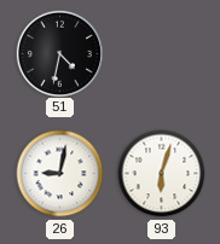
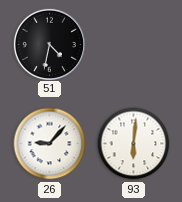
26: 9:02 -> 9:07
93: 6:03 -> 6:01
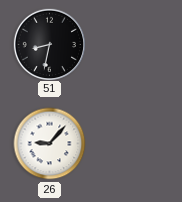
51: 4:32 -> 8:32
93: 6:01 -> none
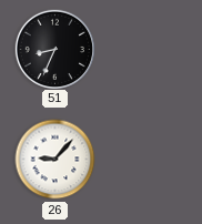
51: 8:32 -> 8:34
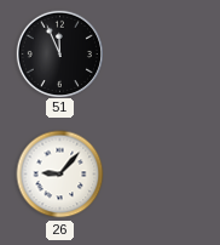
51: 8:34 -> 11:56
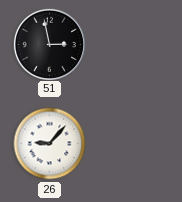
51: 11:56 -> 2:58
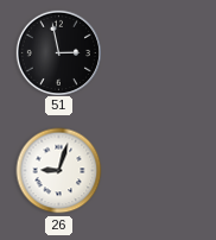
26: 9:07 -> 9:03
